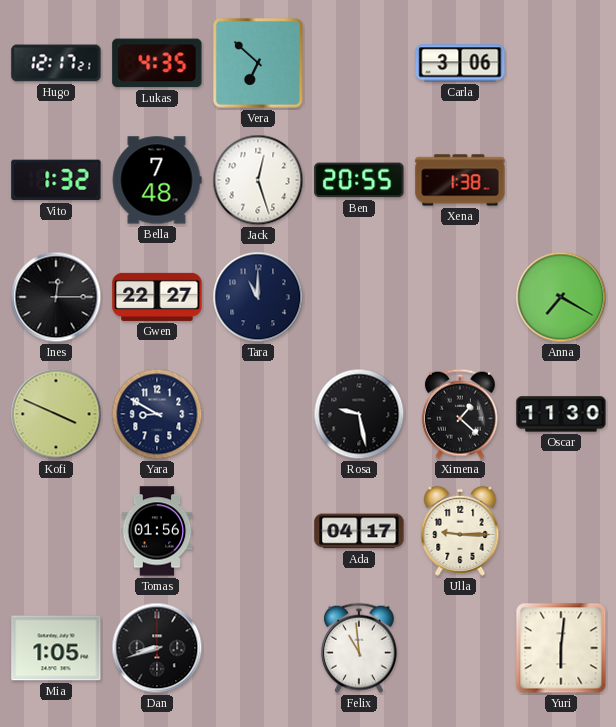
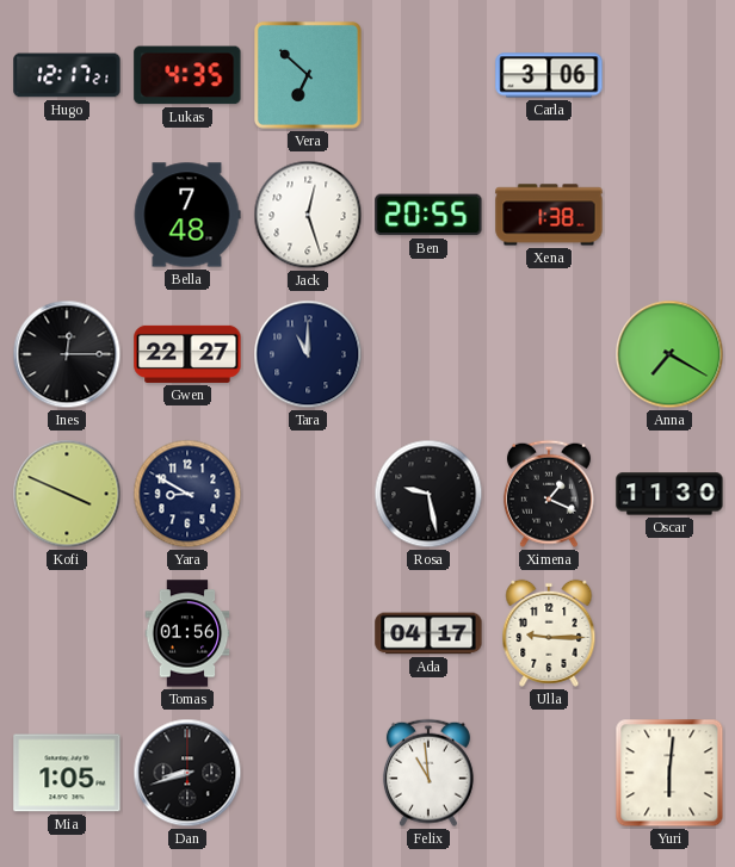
Vito: 1:32 -> none
Ximena: 1:22 -> 1:19
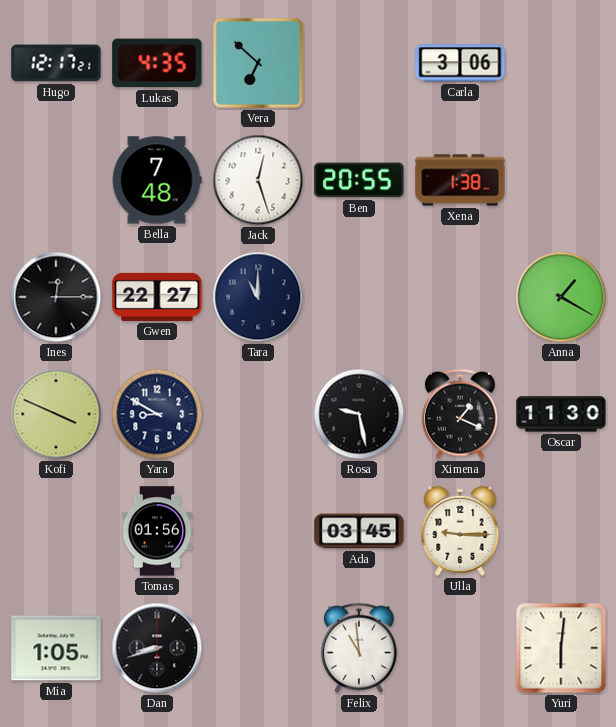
Anna: 7:20 -> 1:20
Ada: 04:17 -> 03:45
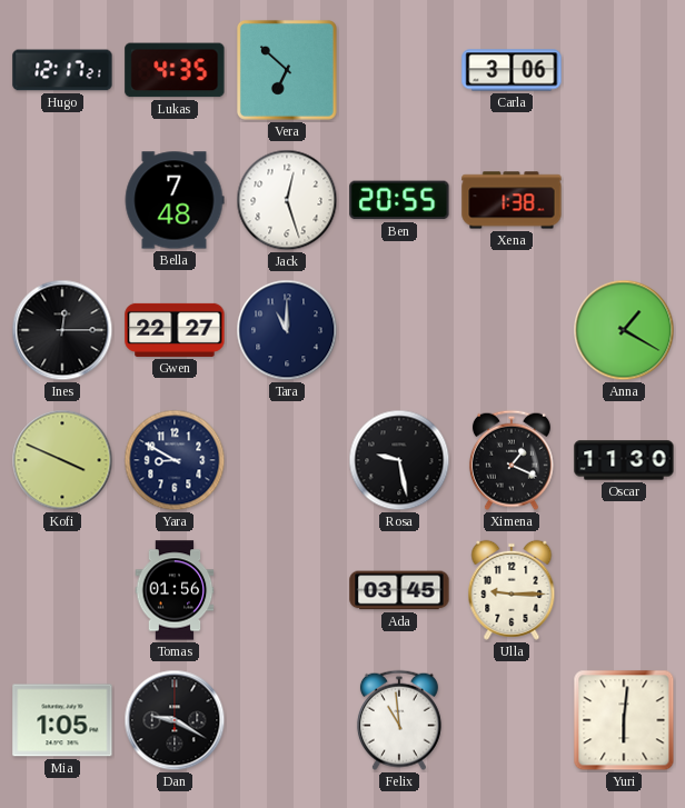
Dan: 8:42 -> 9:20
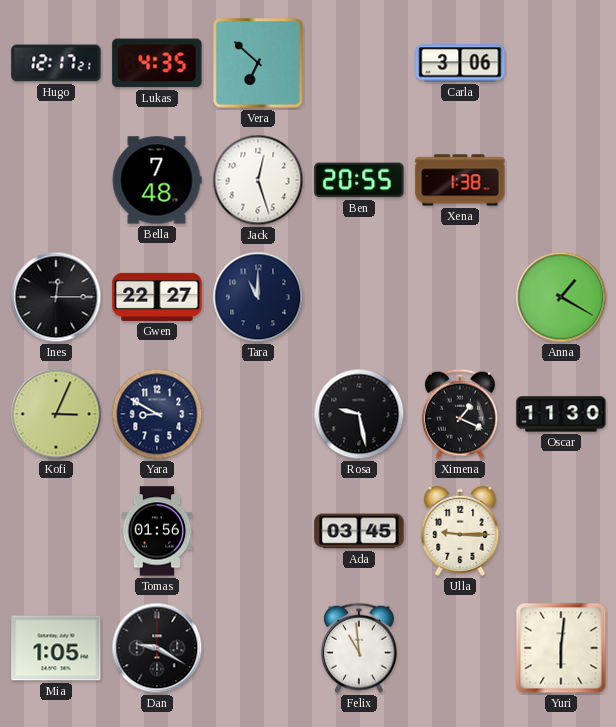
Kofi: 3:49 -> 3:04
